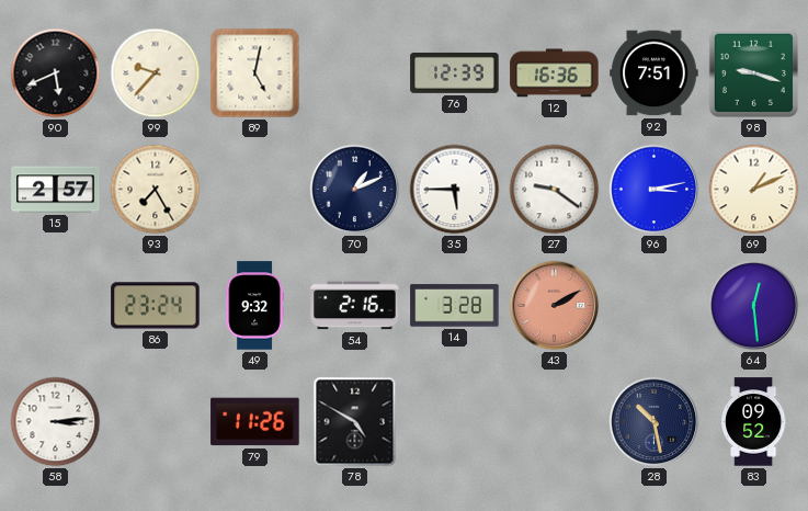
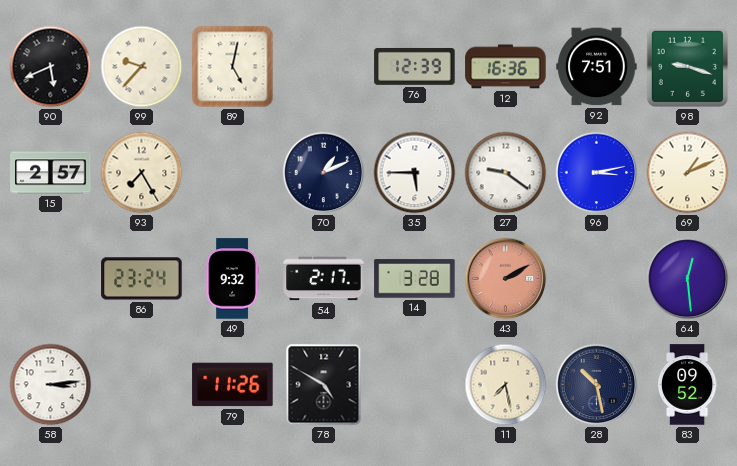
54: 2:16 -> 2:17
11: none -> 7:28
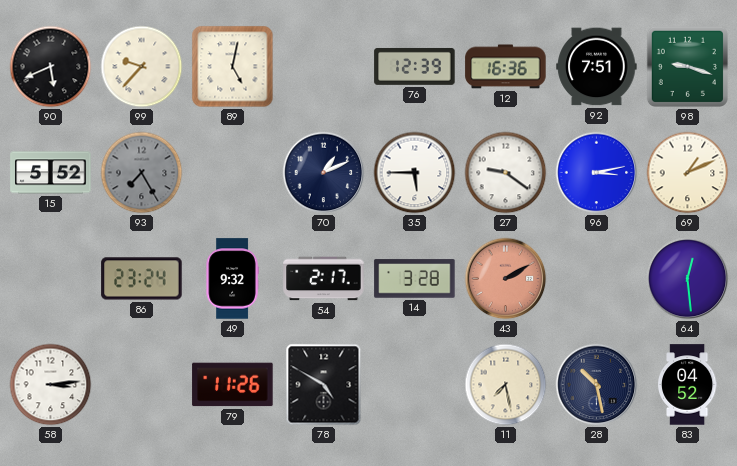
15: 2:57 -> 5:52
93 dial: cream -> grey
83: 09:52 -> 04:52
